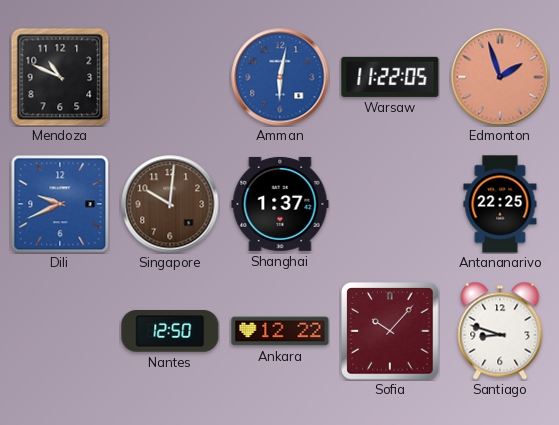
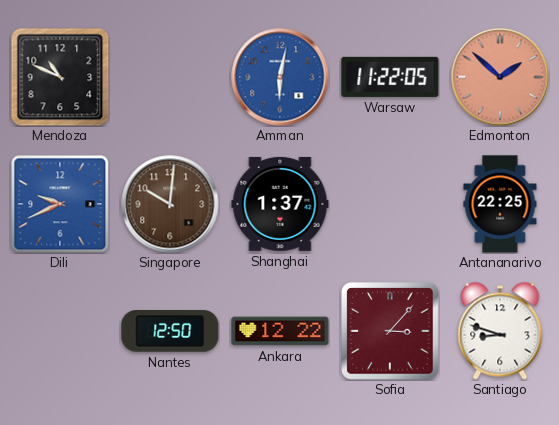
Edmonton: 1:57 -> 1:52
Sofia: 10:07 -> 3:07
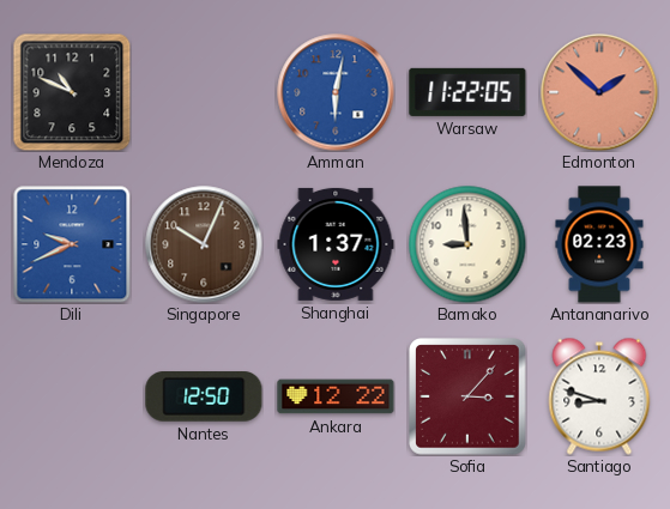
Singapore: 10:01 -> 10:04
Bamako: none -> 8:59
Antananarivo: 22:25 -> 02:23
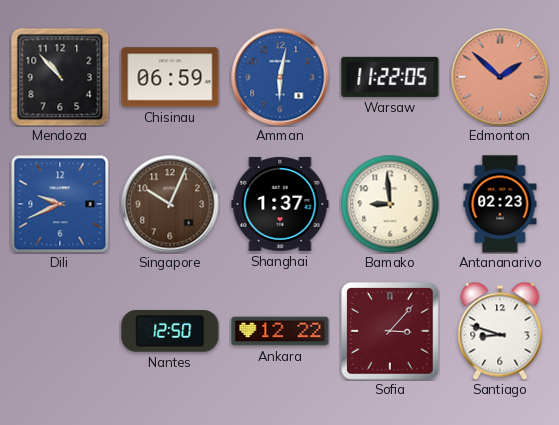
Mendoza: 10:49 -> 10:53
Chisinau: none -> 06:59
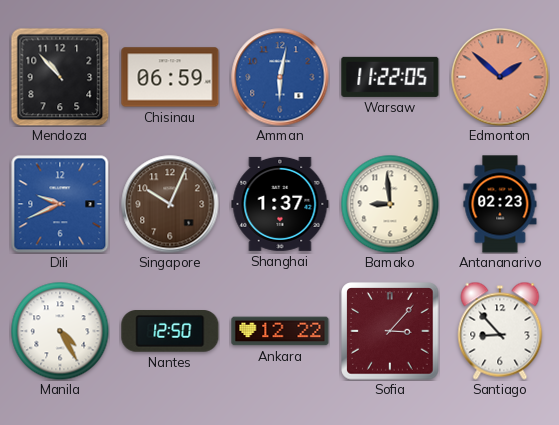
Manila: none -> 4:25
Santiago: 8:48 -> 8:53
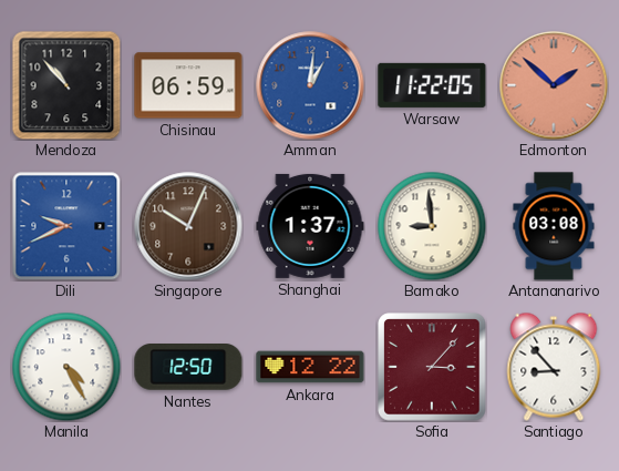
Amman: 6:02 -> 1:01
Antananarivo: 02:23 -> 03:08
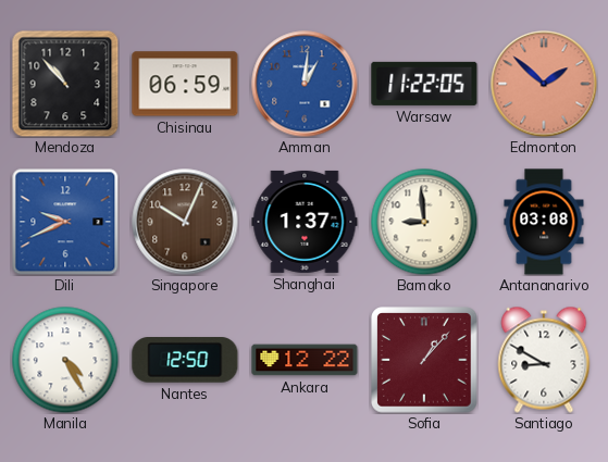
Sofia: 3:07 -> 1:07
Santiago: 8:53 -> 8:50
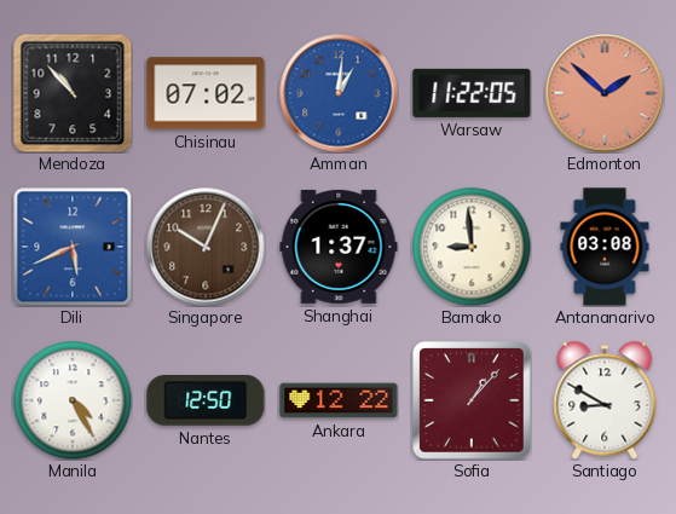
Chisinau: 06:59 -> 07:02
Dili: 9:41 -> 5:41
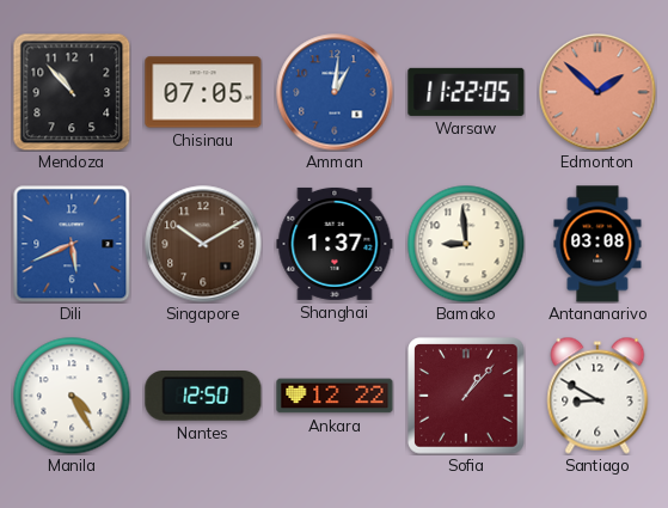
Chisinau: 07:02 -> 07:05
Singapore: 10:04 -> 10:10
